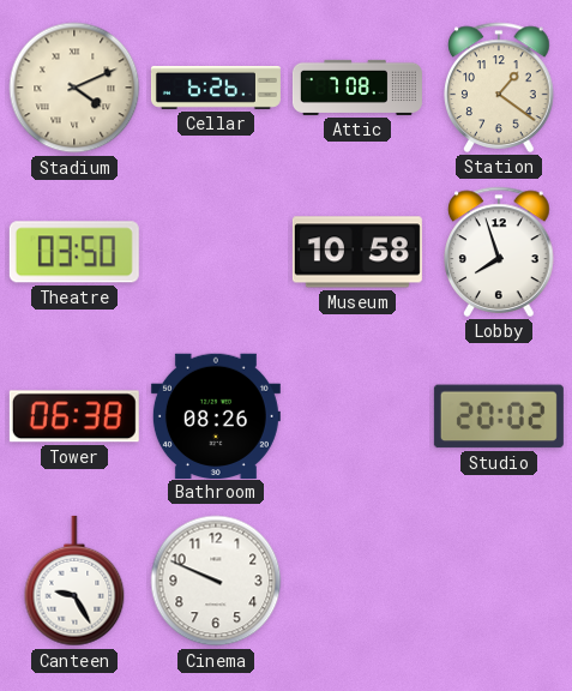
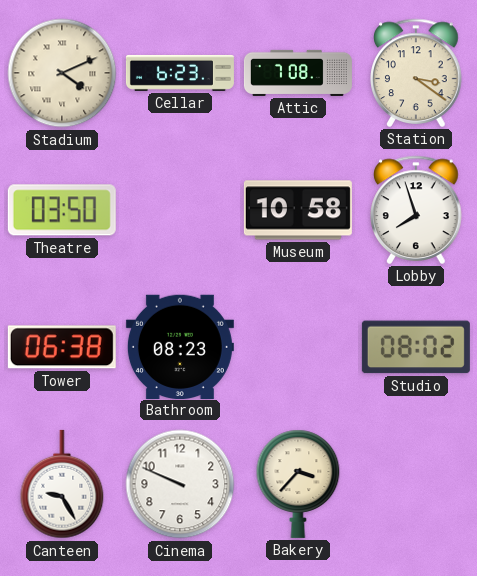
Cellar: 6:26 -> 6:23
Station: 1:21 -> 3:21
Bathroom: 08:26 -> 08:23
Studio: 20:02 -> 08:02
Bakery: none -> 3:37
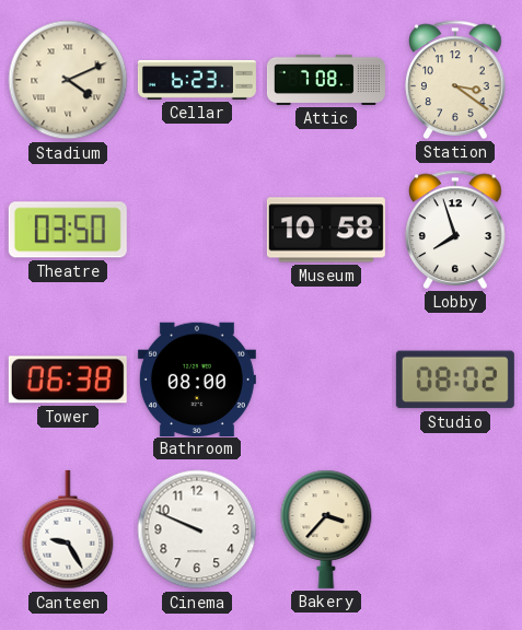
Bathroom: 08:23 -> 08:00
